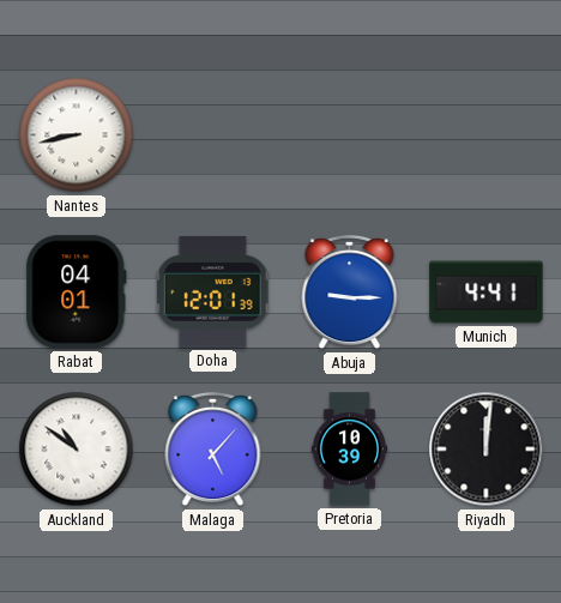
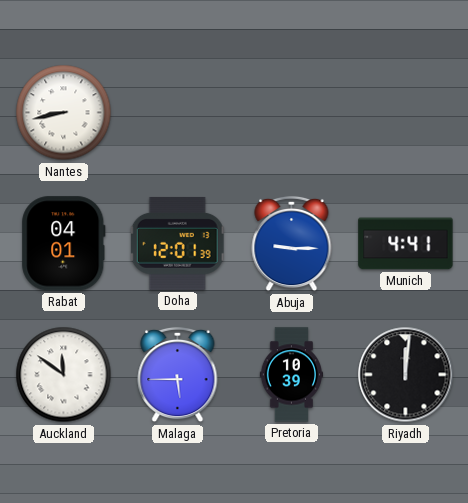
Auckland: 10:51 -> 11:51
Malaga: 5:07 -> 5:45
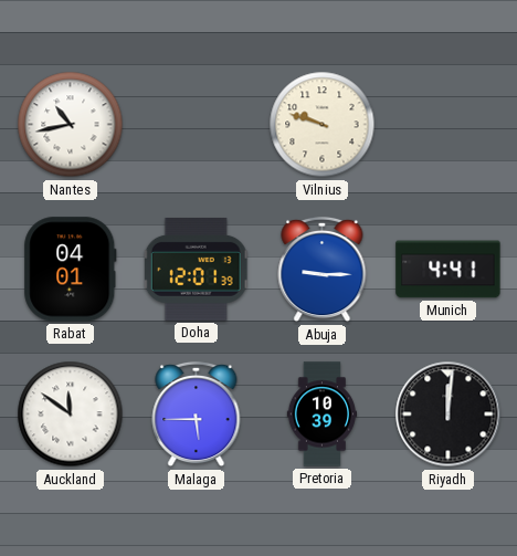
Nantes: 8:43 -> 10:43
Vilnius: none -> 9:48
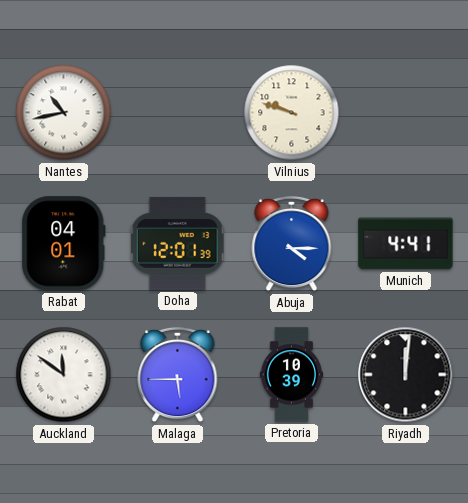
Abuja: 9:15 -> 4:15
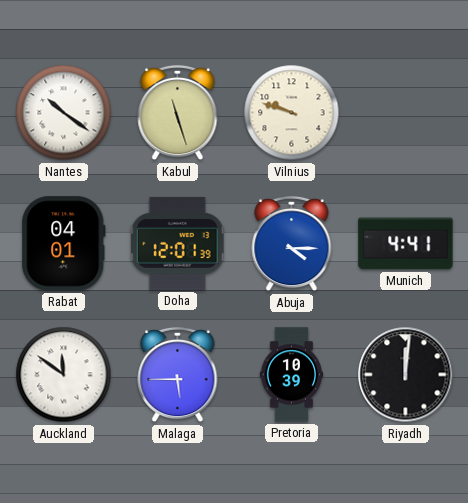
Nantes: 10:43 -> 10:21
Kabul: none -> 11:27
